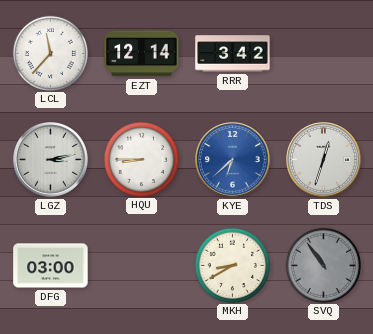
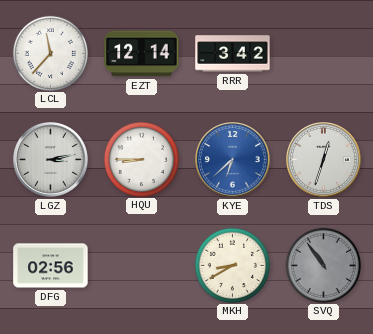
DFG: 03:00 -> 02:56
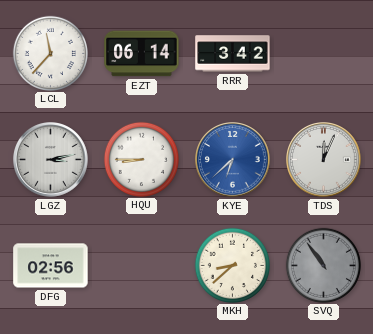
EZT: 12:14 -> 06:14
TDS: 12:33 -> 12:04
MKH: 8:40 -> 8:38
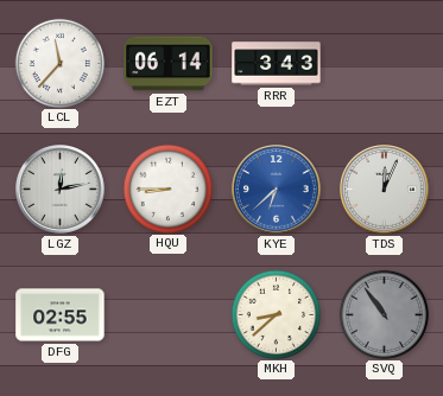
RRR: 3:42 -> 3:43
LGZ: 3:13 -> 12:13
DFG: 02:56 -> 02:55
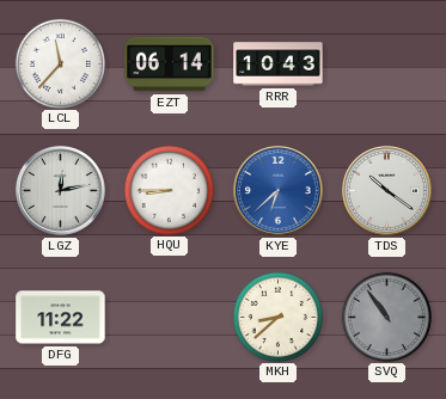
RRR: 3:43 -> 10:43
TDS: 12:04 -> 10:21
DFG: 02:55 -> 11:22
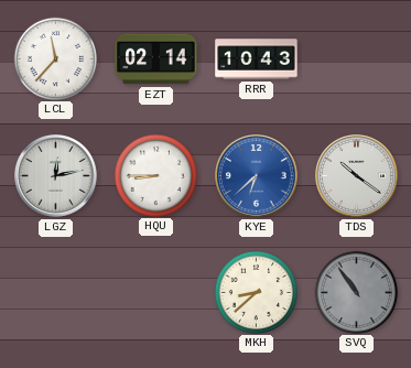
EZT: 06:14 -> 02:14
DFG: 11:22 -> none
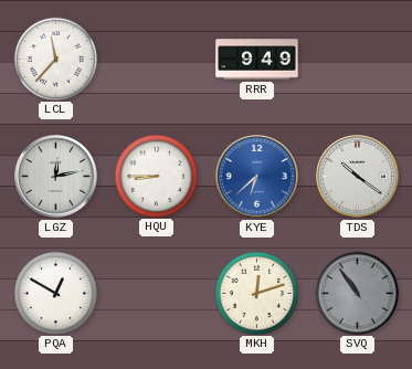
EZT: 02:14 -> none
RRR: 10:43 -> 9:49
PQA: none -> 12:50
MKH: 8:38 -> 12:12
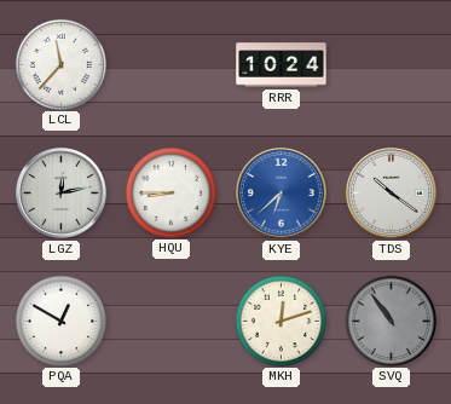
RRR: 9:49 -> 10:24
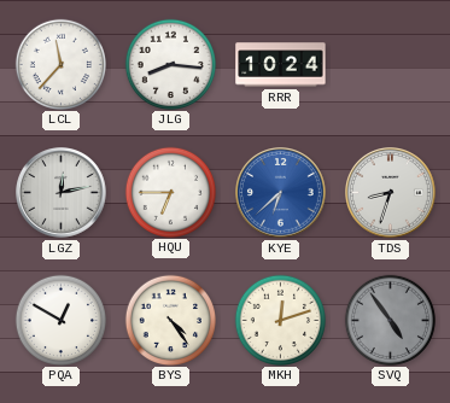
JLG: none -> 8:16
HQU: 8:45 -> 6:45
TDS: 10:21 -> 8:33
BYS: none -> 4:24
SVQ: 10:54 -> 4:54
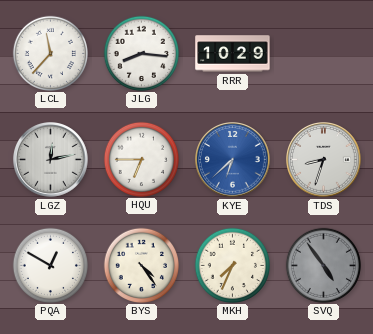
RRR: 10:24 -> 10:29
MKH: 12:12 -> 7:34
